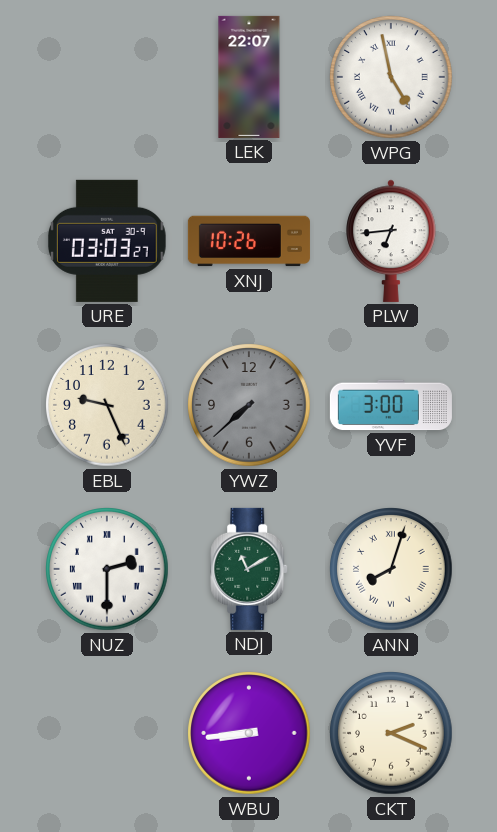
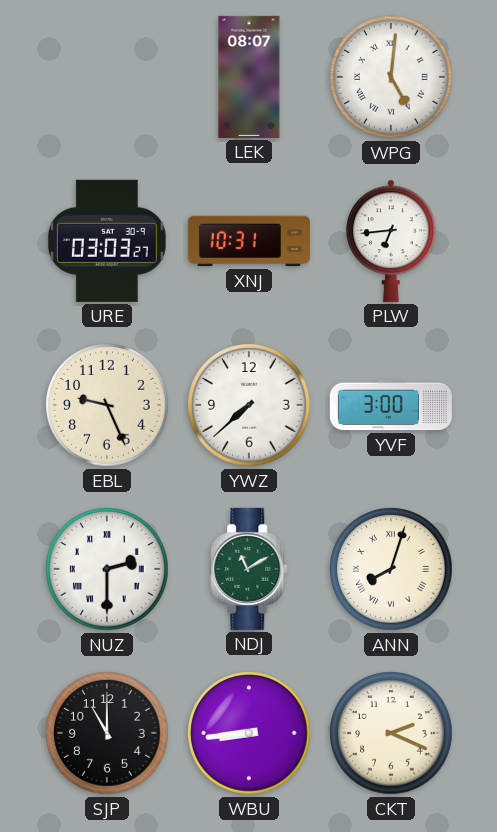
LEK: 22:07 -> 08:07
WPG: 4:58 -> 5:01
XNJ: 10:26 -> 10:31
YWZ dial: grey -> white
SJP: none -> 11:00
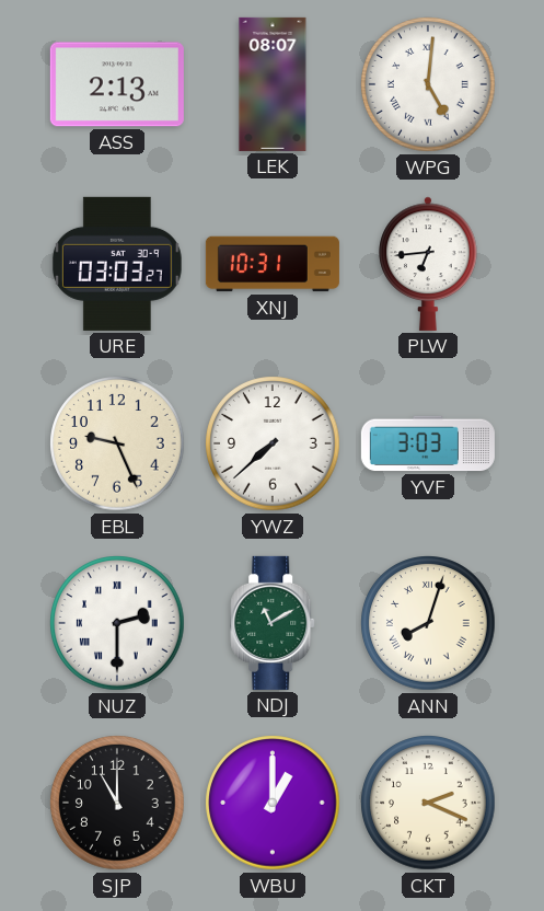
ASS: none -> 2:13
YVF: 3:00 -> 3:03
WBU: 8:44 -> 1:00
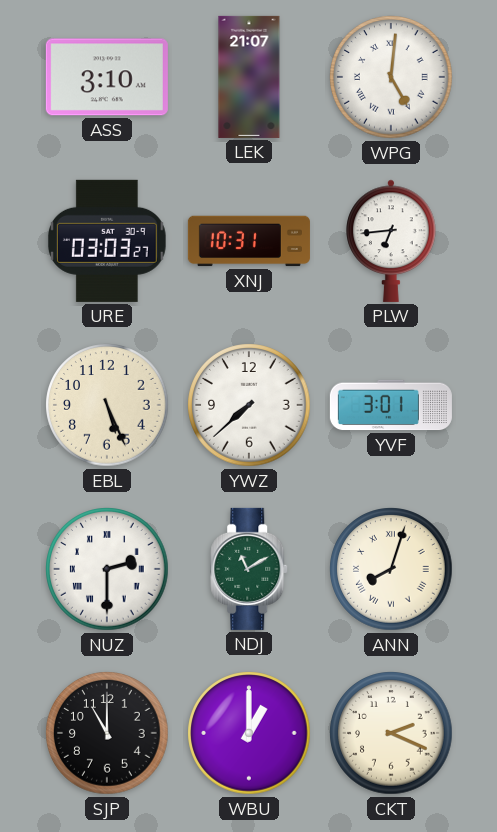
ASS: 2:13 -> 3:10
LEK: 08:07 -> 21:07
EBL: 9:26 -> 5:26
YVF: 3:03 -> 3:01
